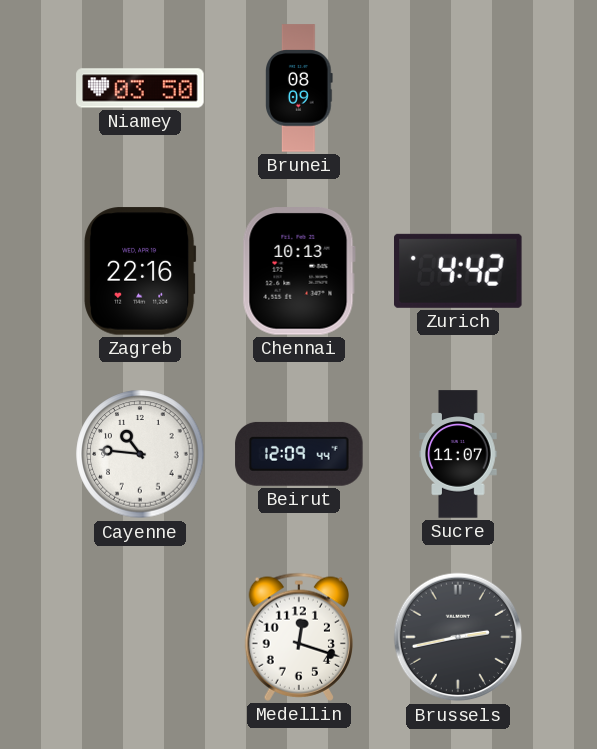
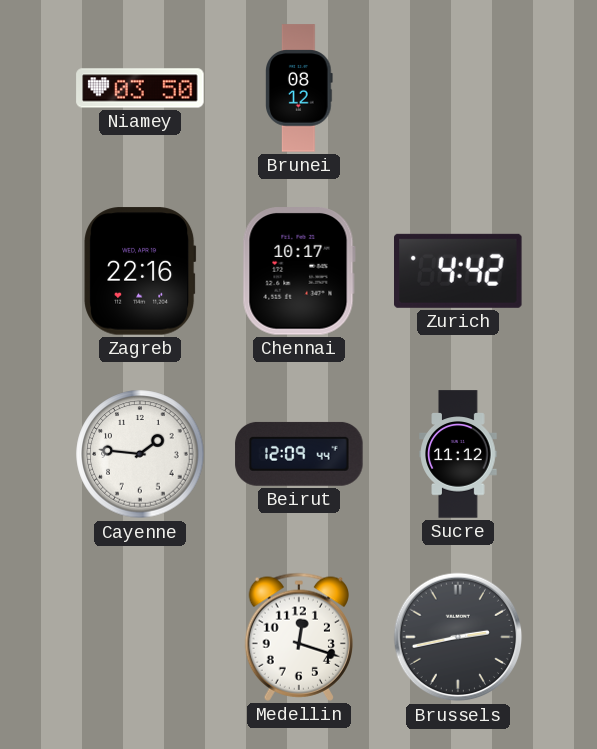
Brunei: 08:09 -> 08:12
Chennai: 10:13 -> 10:17
Cayenne: 10:46 -> 1:46
Sucre: 11:07 -> 11:12
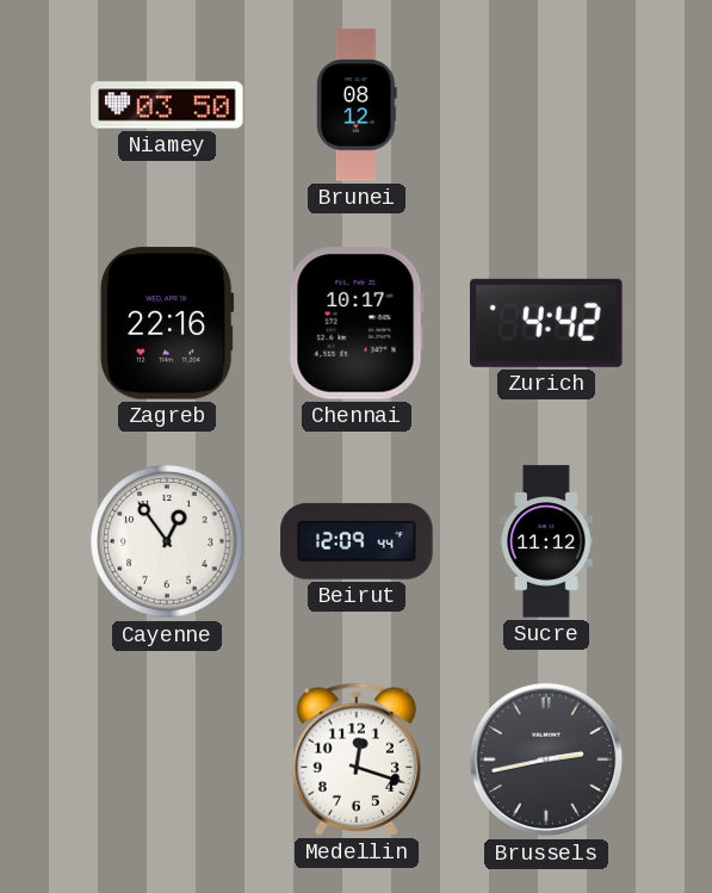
Cayenne: 1:46 -> 12:54
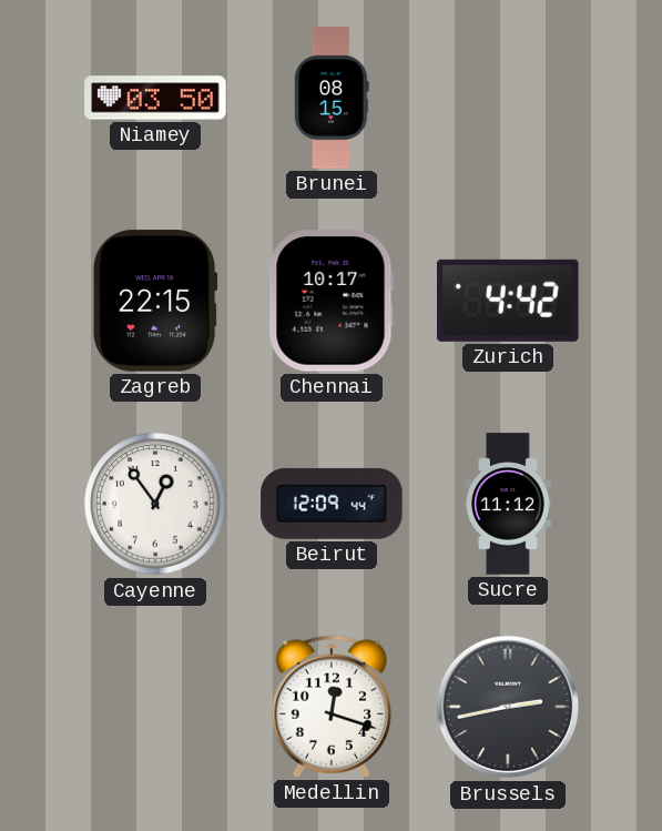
Brunei: 08:12 -> 08:15
Zagreb: 22:16 -> 22:15
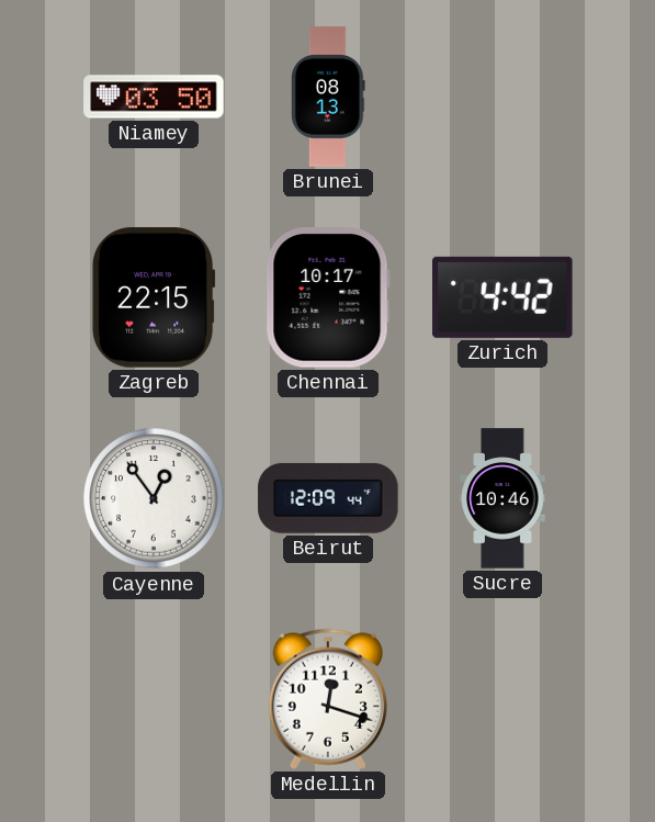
Brunei: 08:15 -> 08:13
Sucre: 11:12 -> 10:46
Brussels: 2:43 -> none
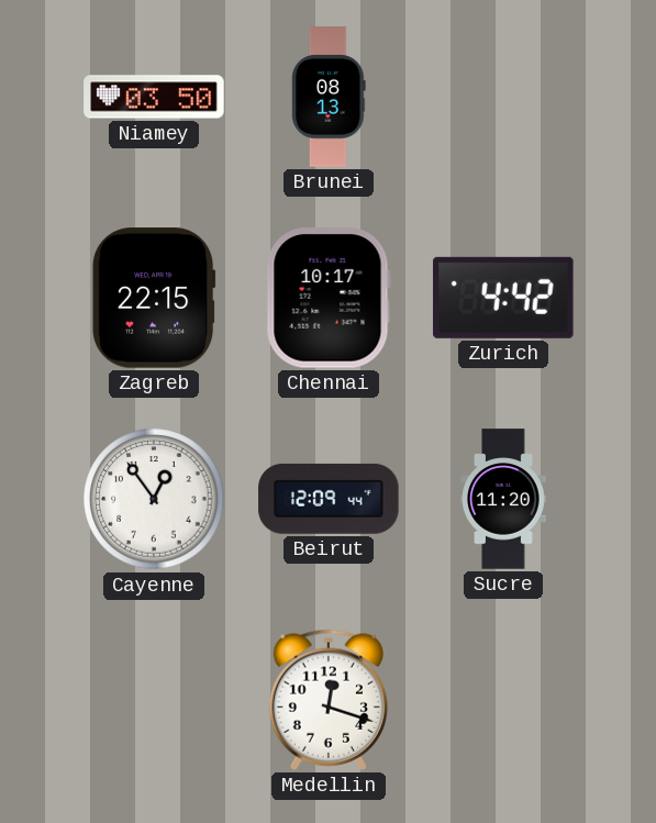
Sucre: 10:46 -> 11:20
